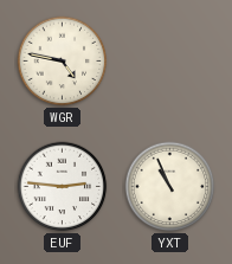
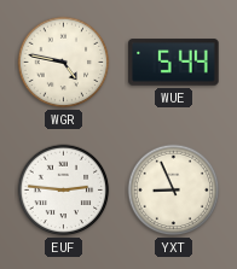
WUE: none -> 5:44
YXT: 10:56 -> 8:56
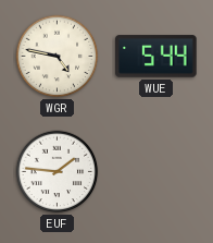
EUF: 2:46 -> 1:46
YXT: 8:56 -> none
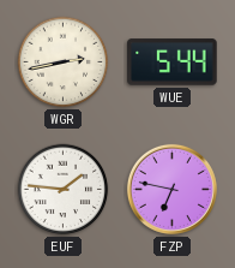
WGR: 4:47 -> 2:43
FZP: none -> 6:47
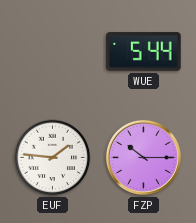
WGR: 2:43 -> none
FZP: 6:47 -> 10:15
